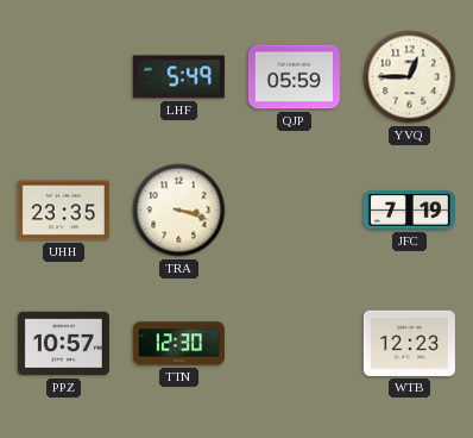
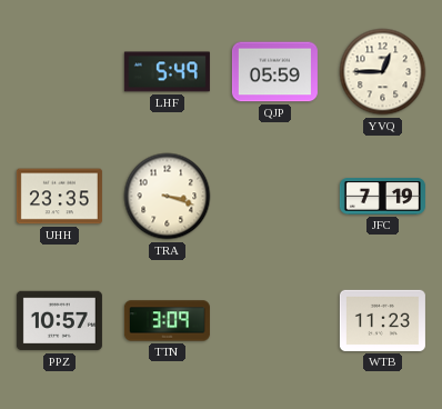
TTN: 12:30 -> 3:09
WTB: 12:23 -> 11:23
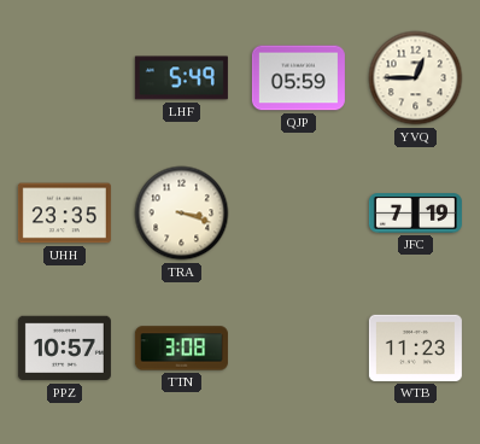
TTN: 3:09 -> 3:08
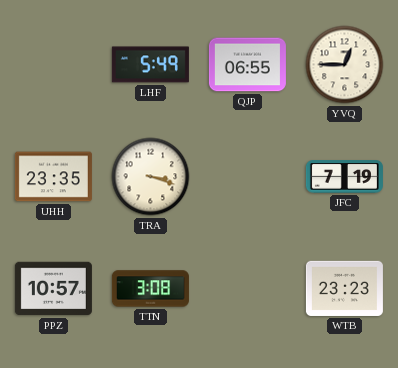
QJP: 05:59 -> 06:55
WTB: 11:23 -> 23:23
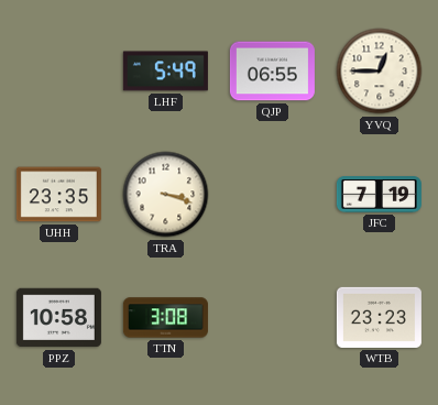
PPZ: 10:57 -> 10:58
